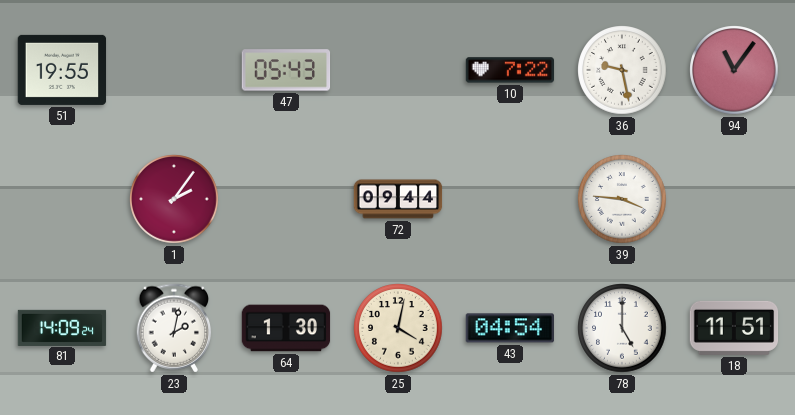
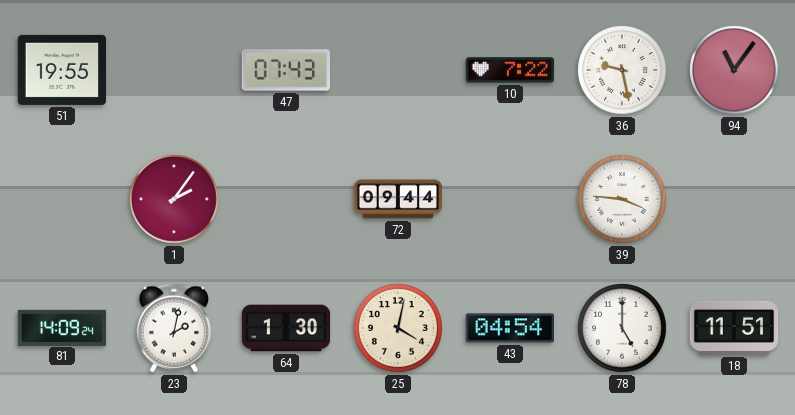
47: 05:43 -> 07:43
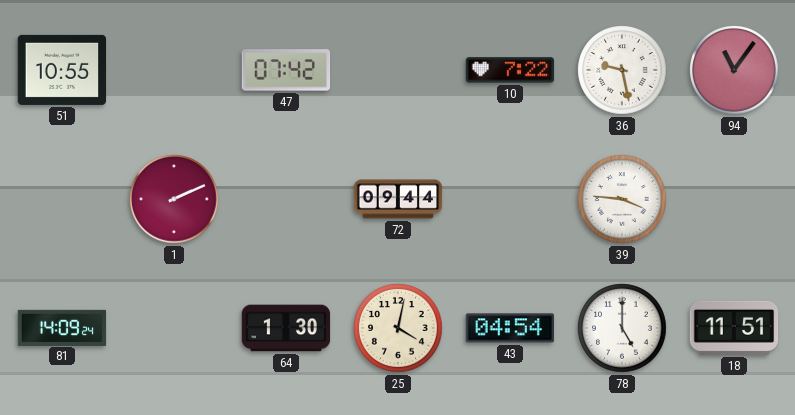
51: 19:55 -> 10:55
47: 07:43 -> 07:42
1: 2:06 -> 2:11
23: 2:02 -> none
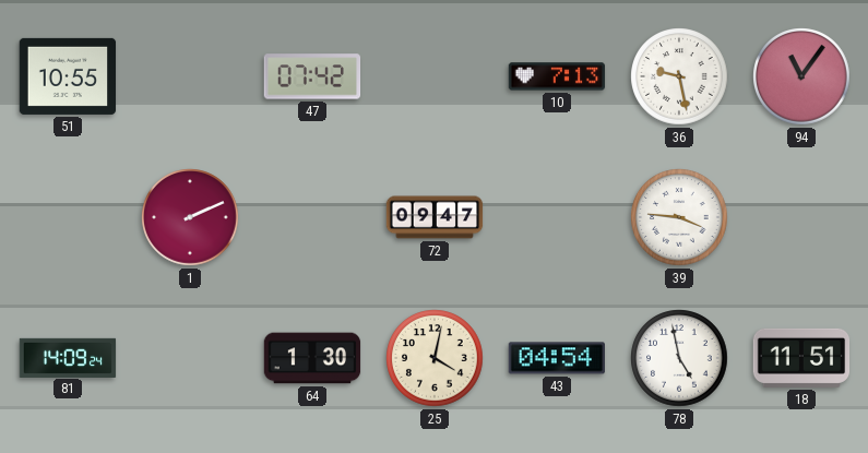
10: 7:22 -> 7:13
72: 09:44 -> 09:47
78: 5:00 -> 4:58
